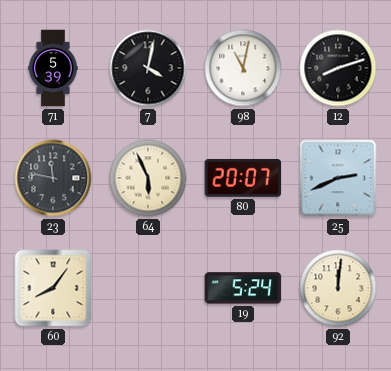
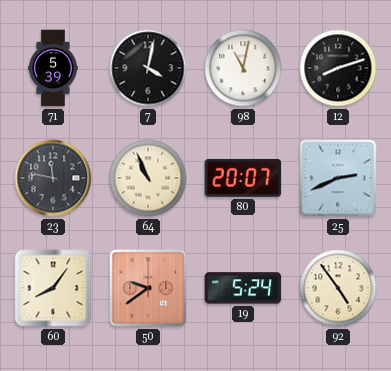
64: 5:56 -> 10:56
50: none -> 9:39
92: 12:01 -> 4:54
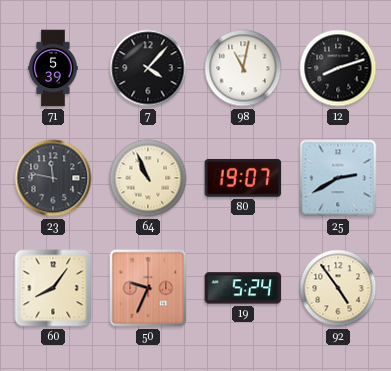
7: 4:02 -> 4:07
80: 20:07 -> 19:07
25: 2:41 -> 2:40
50: 9:39 -> 9:34
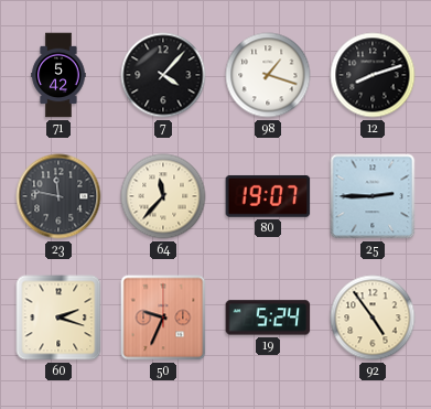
71: 5:39 -> 5:42
98: 11:02 -> 1:18
64: 10:56 -> 11:37
25: 2:40 -> 2:45
60: 8:06 -> 2:18
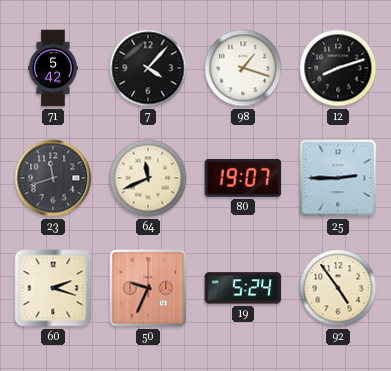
23: 11:47 -> 11:42
64: 11:37 -> 11:41
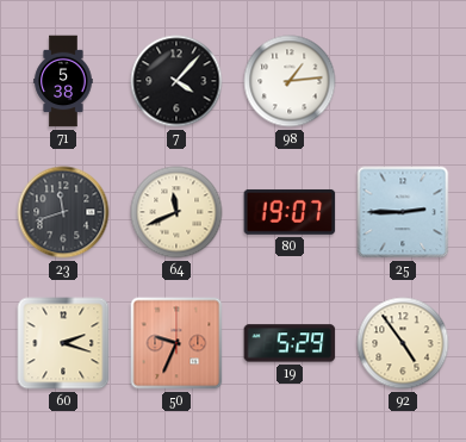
71: 5:42 -> 5:38
98: 1:18 -> 1:14
12: 8:12 -> none
19: 5:24 -> 5:29
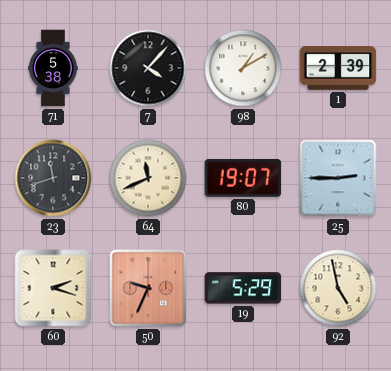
98: 1:14 -> 1:10
1: none -> 2:39
92: 4:54 -> 4:58
